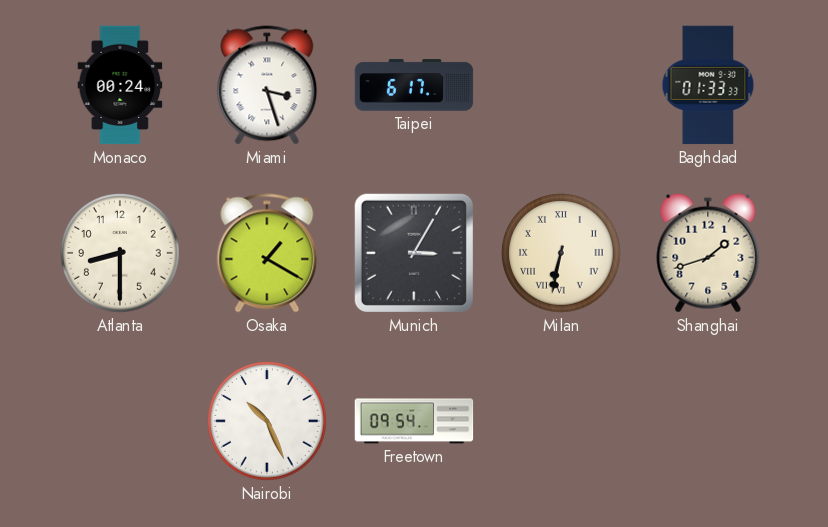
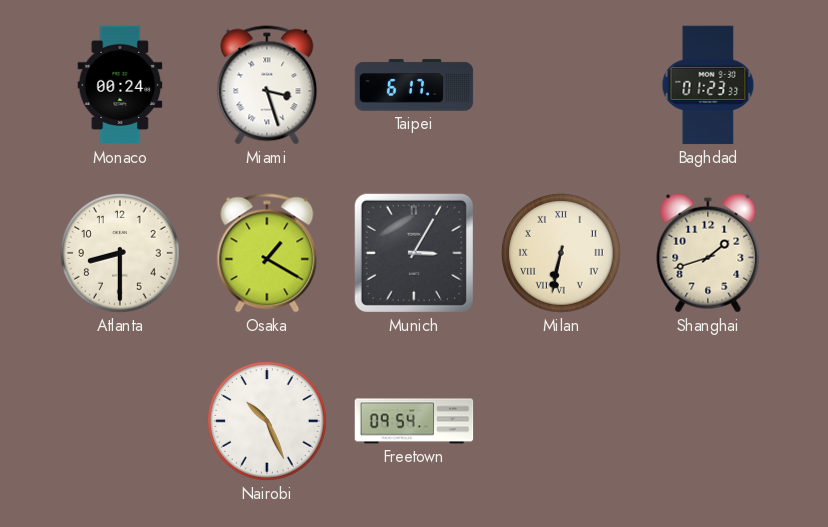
Baghdad: 01:33 -> 01:23
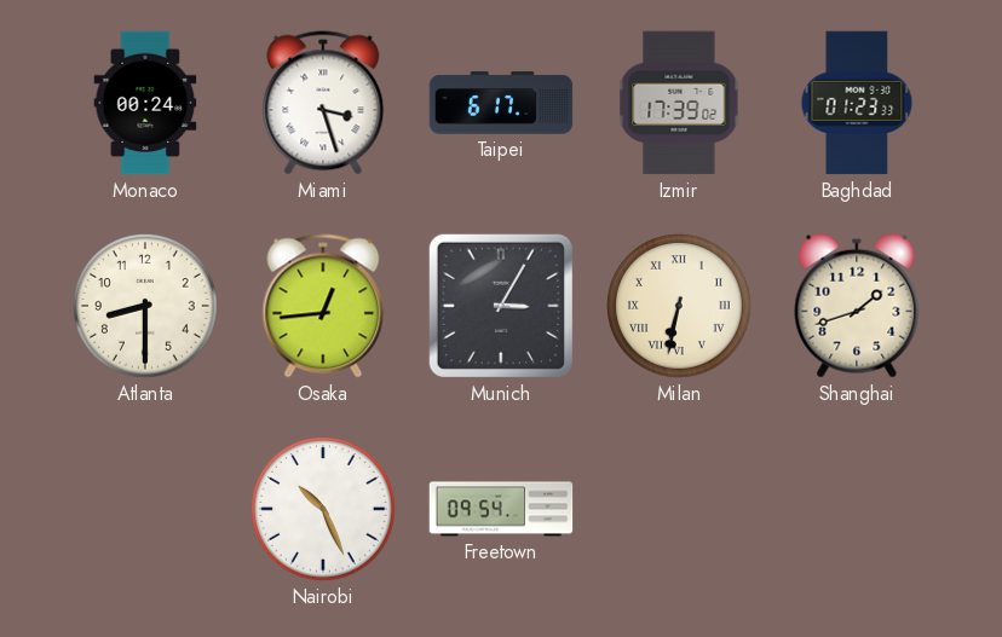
Izmir: none -> 17:39
Osaka: 1:20 -> 12:44
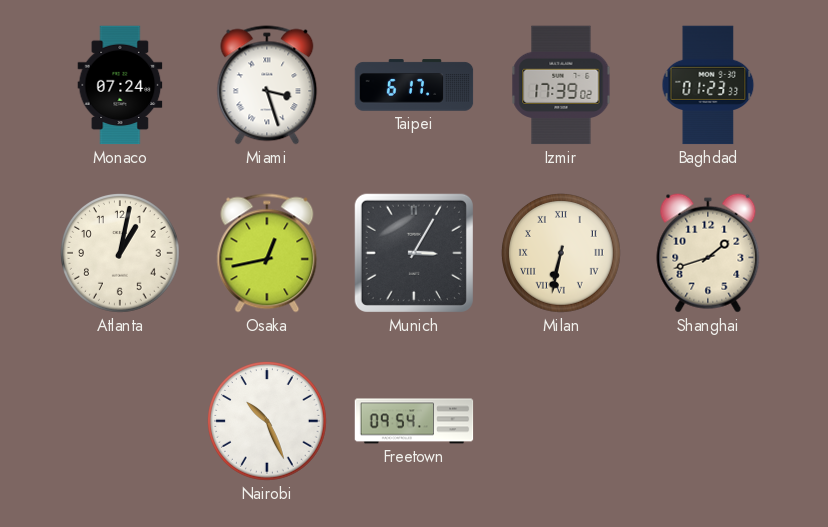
Monaco: 00:24 -> 07:24
Atlanta: 8:30 -> 1:02
Osaka: 12:44 -> 12:43
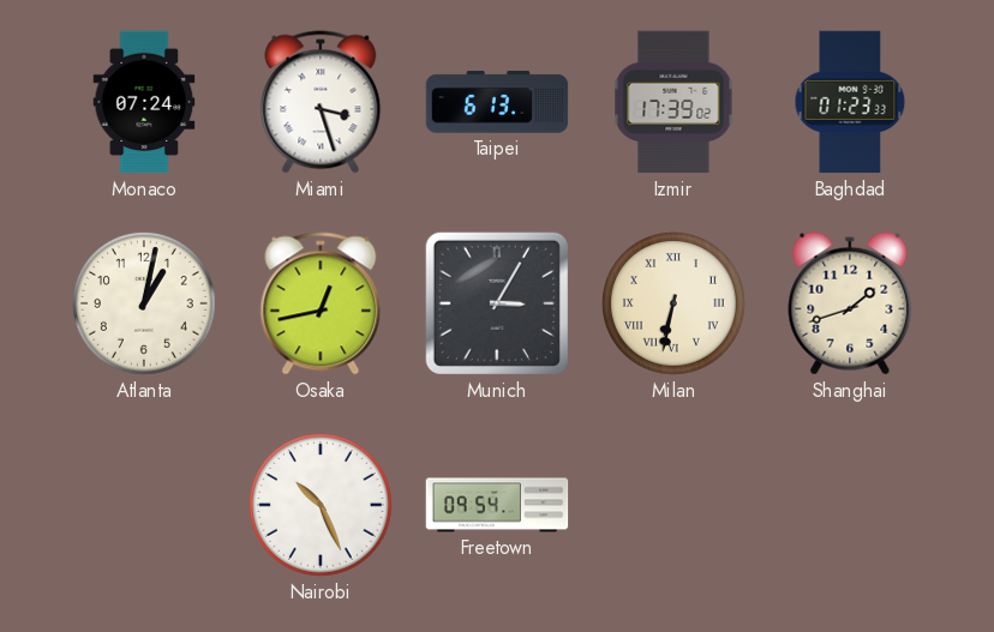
Taipei: 6:17 -> 6:13
